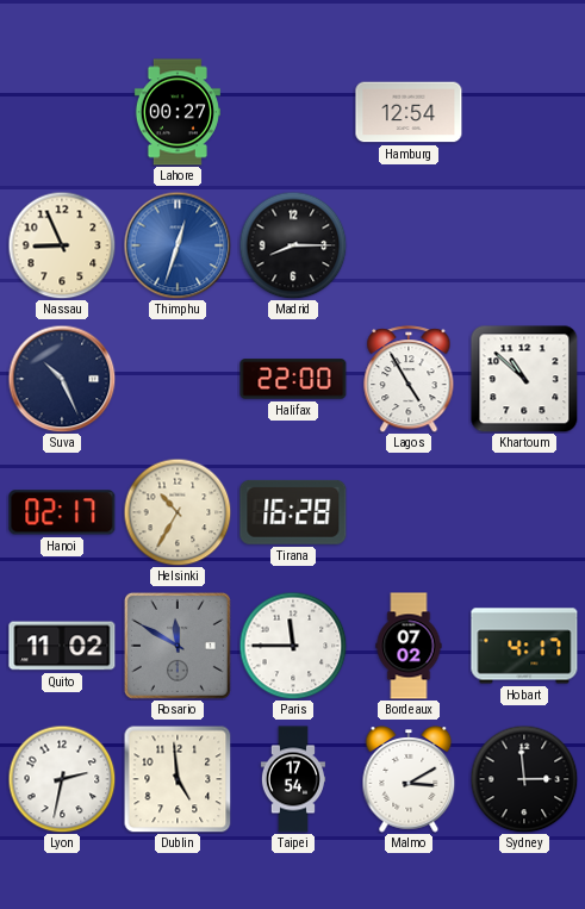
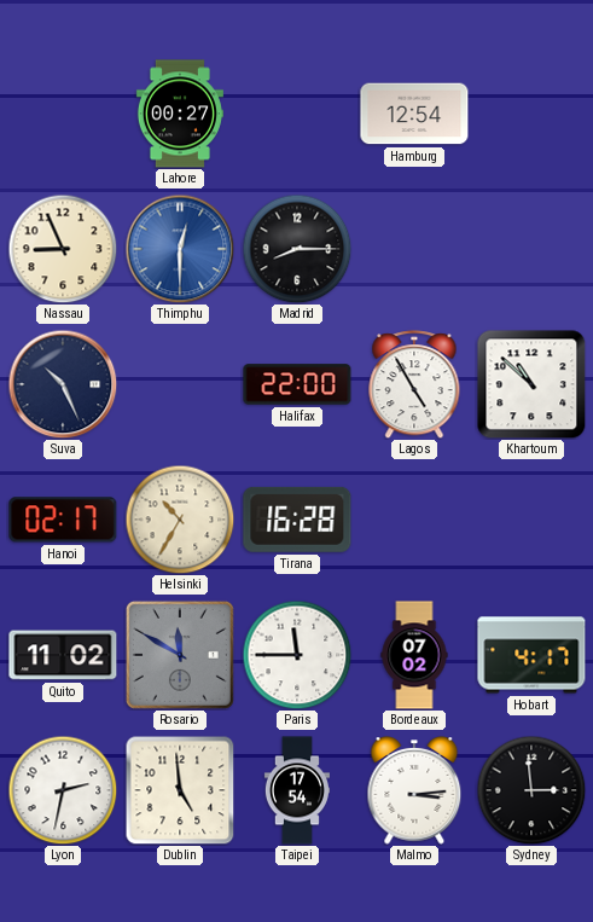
Thimphu: 12:33 -> 12:30
Malmo: 3:10 -> 3:14
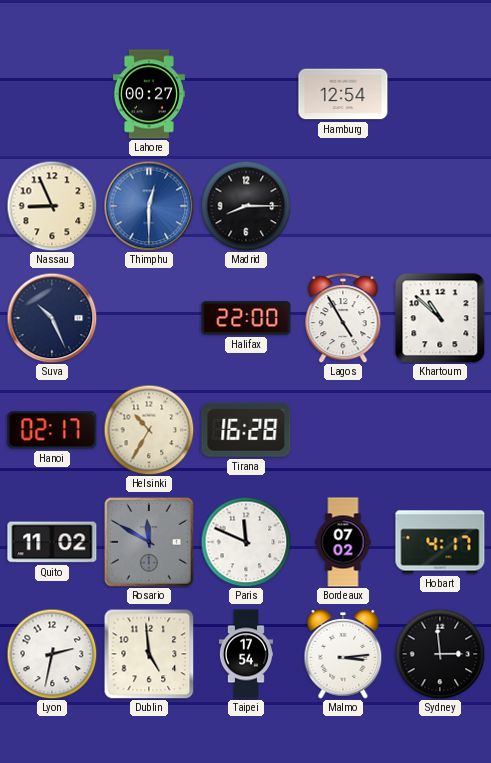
Paris: 11:45 -> 11:49
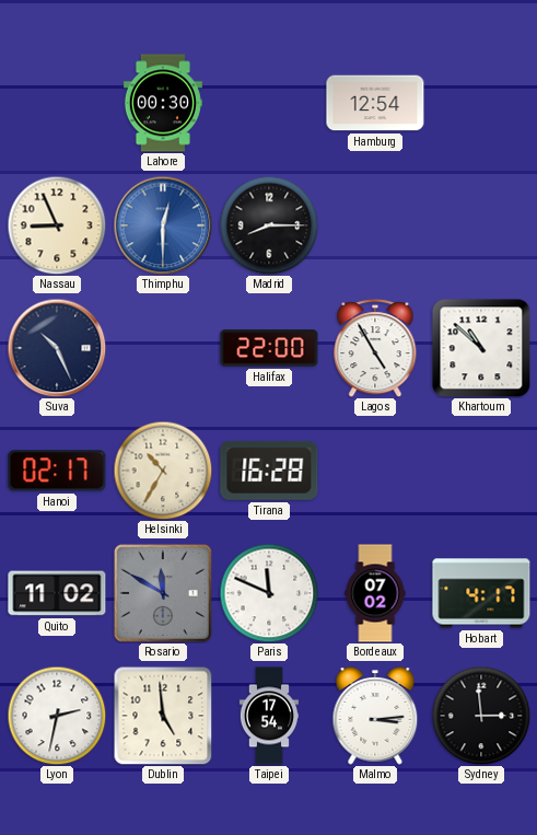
Lahore: 00:27 -> 00:30
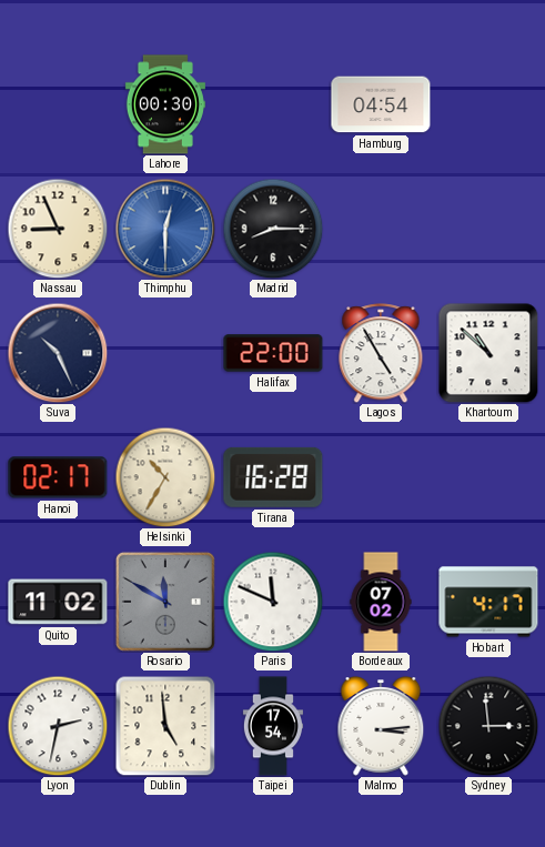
Hamburg: 12:54 -> 04:54
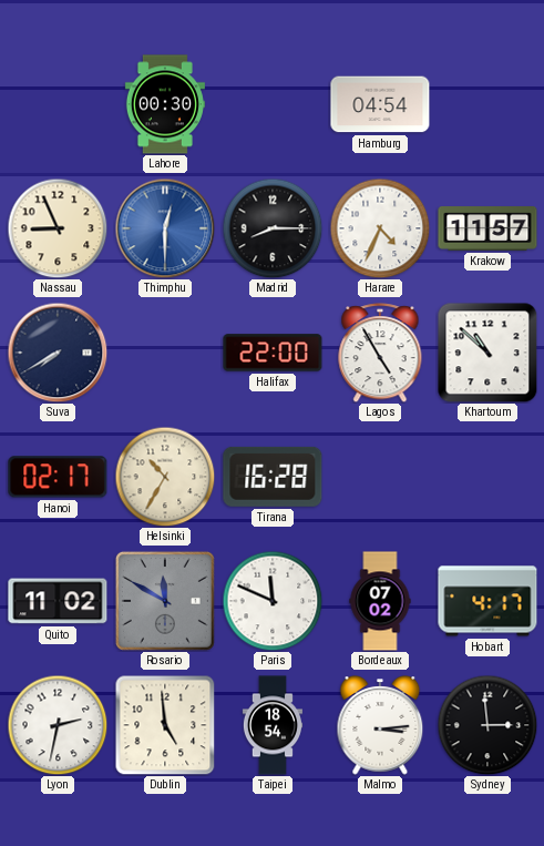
Harare: none -> 4:34
Krakow: none -> 11:57
Suva: 10:26 -> 7:40
Taipei: 17:54 -> 18:54
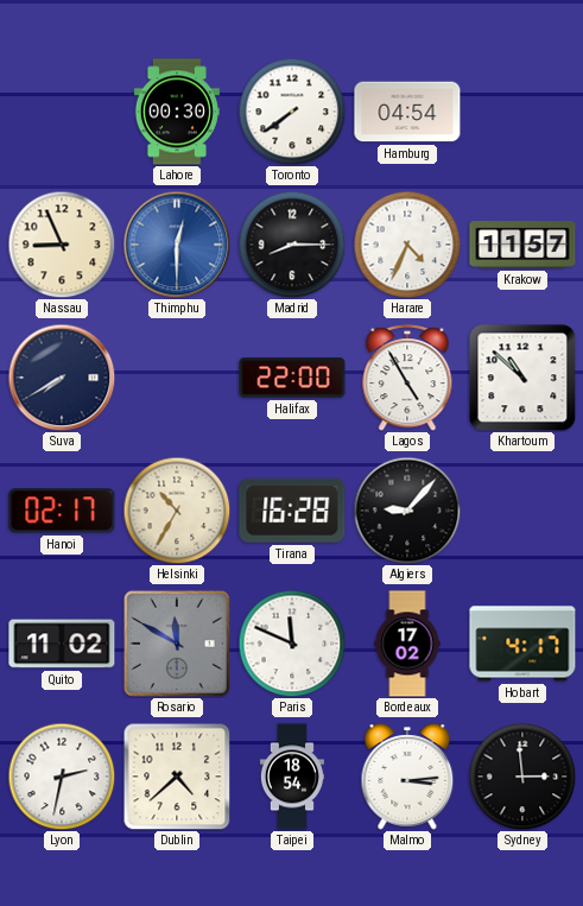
Toronto: none -> 7:39
Algiers: none -> 9:07
Bordeaux: 07:02 -> 17:02
Dublin: 4:59 -> 4:38
